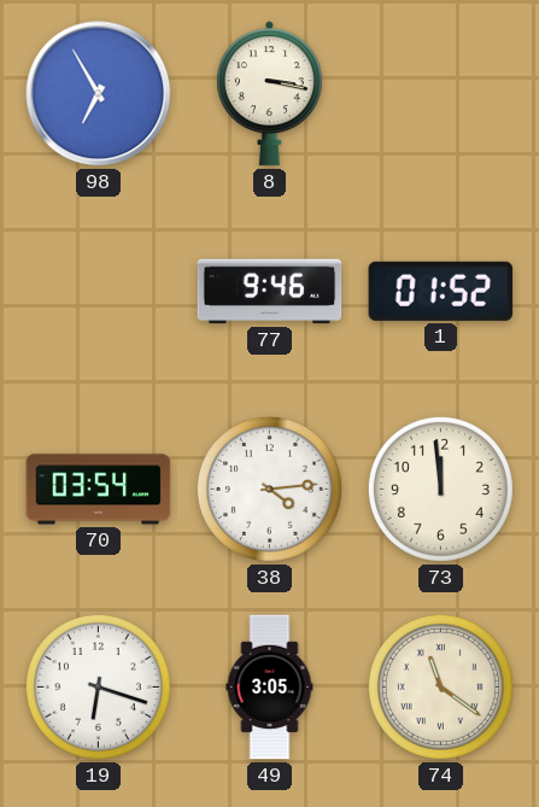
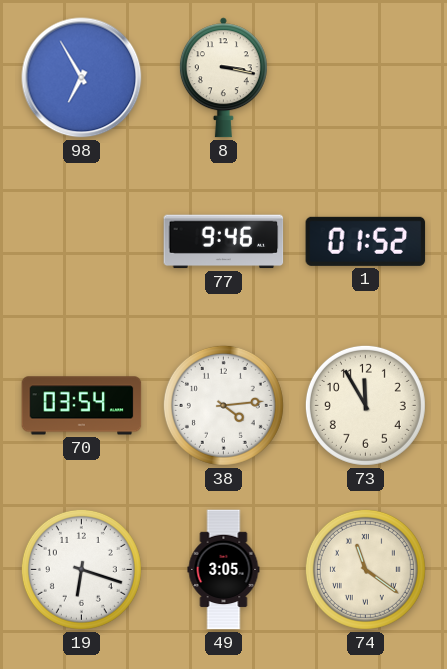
73: 11:59 -> 11:55
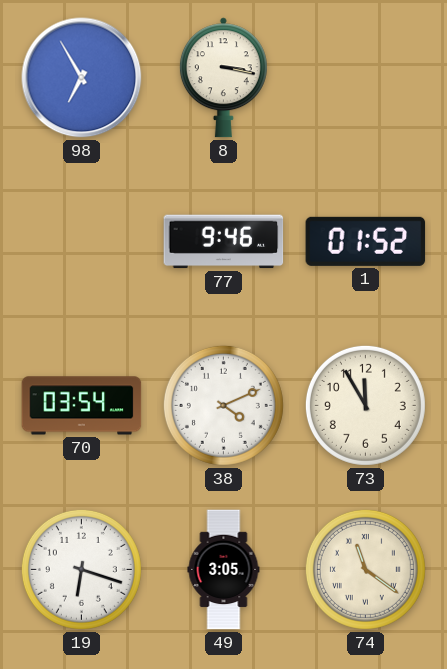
38: 4:14 -> 4:11
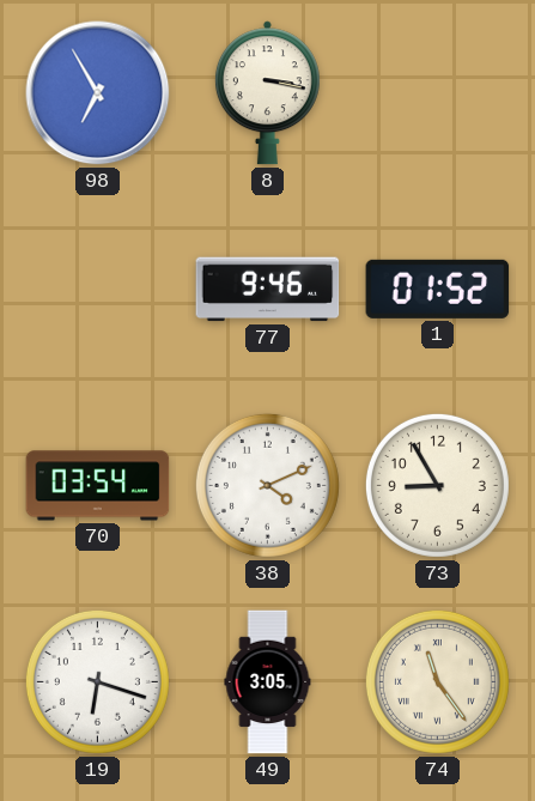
73: 11:55 -> 8:55
74: 11:21 -> 11:24
